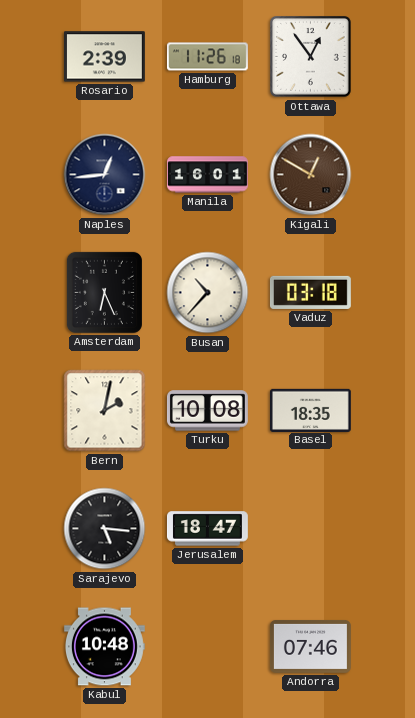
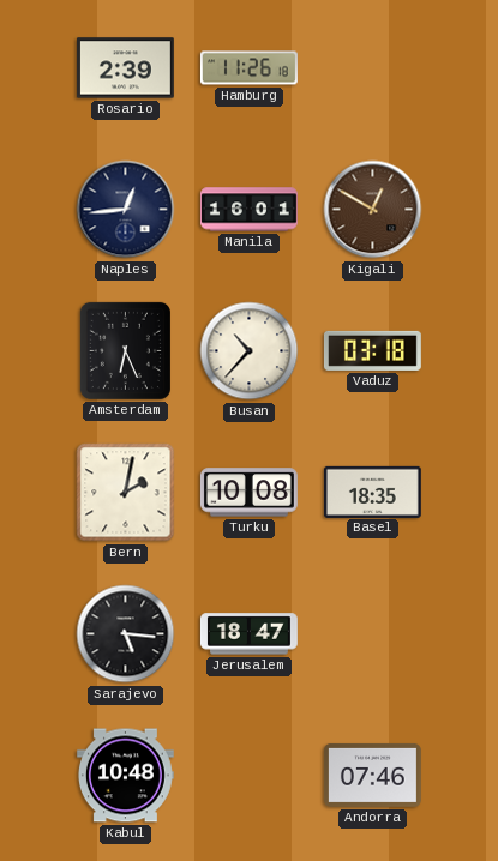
Ottawa: 12:54 -> none
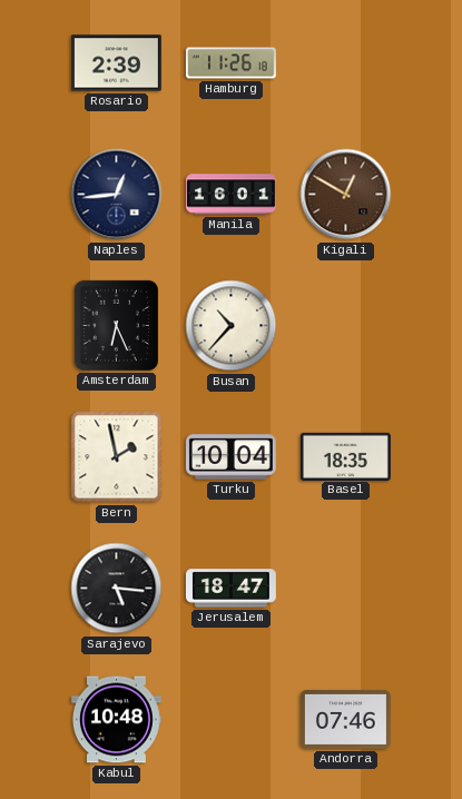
Vaduz: 03:18 -> none
Bern: 2:02 -> 1:58
Turku: 10:08 -> 10:04
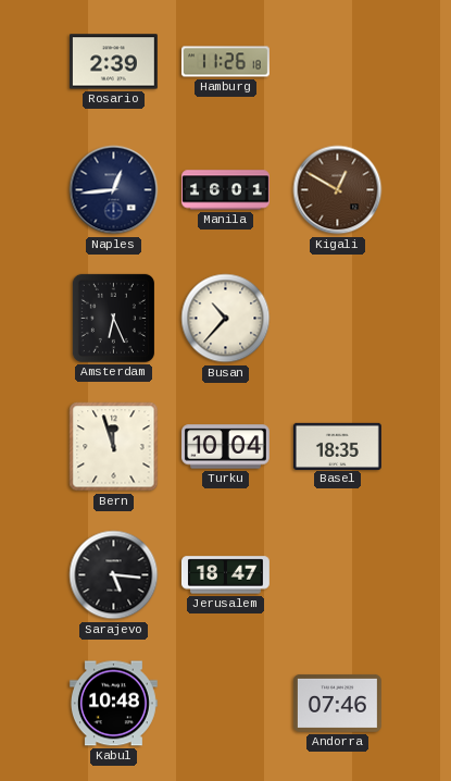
Bern: 1:58 -> 11:57
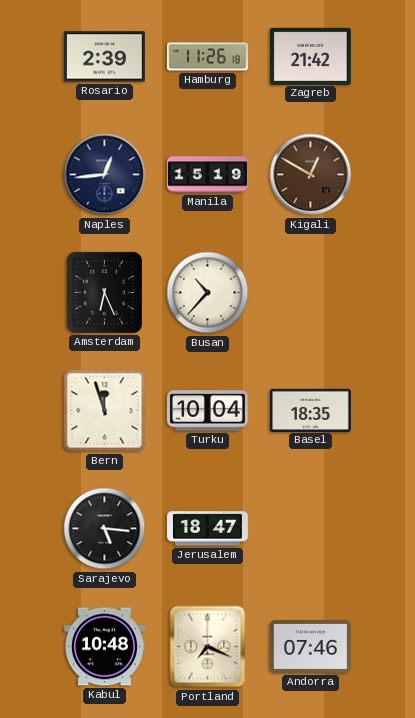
Zagreb: none -> 21:42
Manila: 16:01 -> 15:19
Portland: none -> 7:19
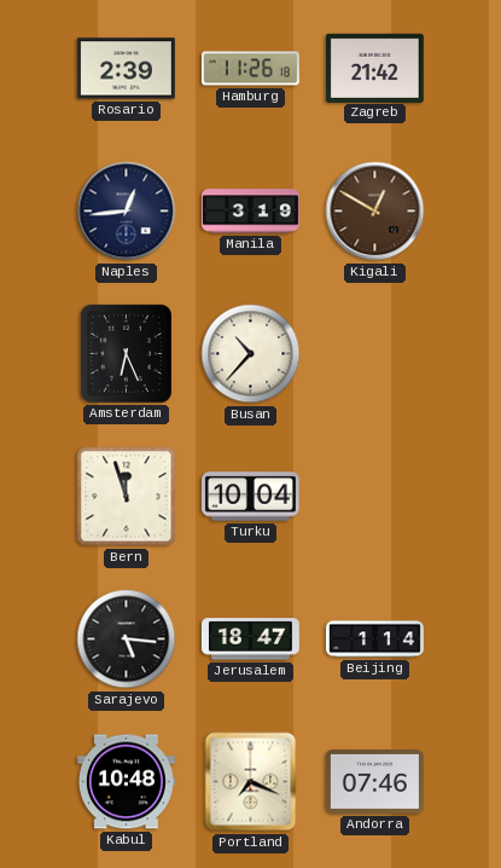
Manila: 15:19 -> 3:19
Basel: 18:35 -> none
Beijing: none -> 1:14
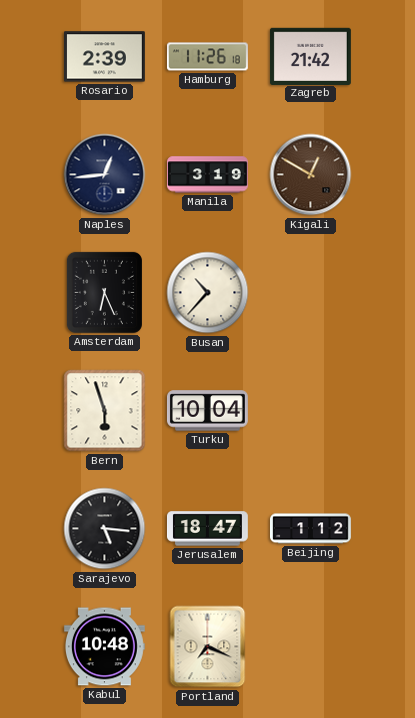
Bern: 11:57 -> 5:57
Beijing: 1:14 -> 1:12
Andorra: 07:46 -> none
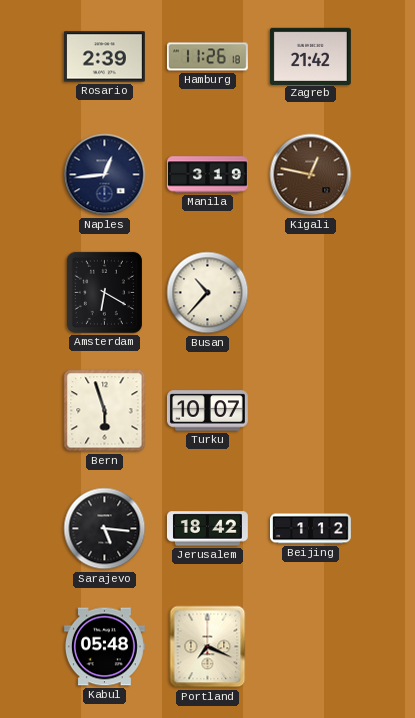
Kigali: 12:50 -> 12:47
Amsterdam: 6:26 -> 6:20
Turku: 10:04 -> 10:07
Jerusalem: 18:47 -> 18:42
Kabul: 10:48 -> 05:48
